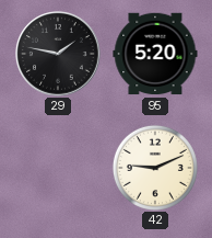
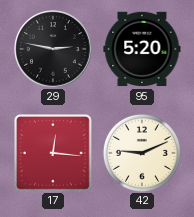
29: 1:47 -> 2:47
17: none -> 12:16
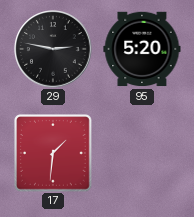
17: 12:16 -> 1:31
42: 9:11 -> none
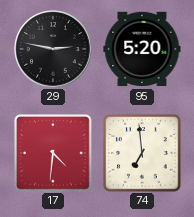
17: 1:31 -> 4:31
74: none -> 6:59
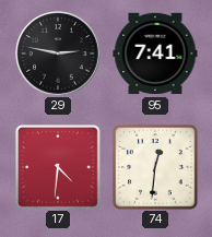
95: 5:20 -> 7:41
74: 6:59 -> 12:31
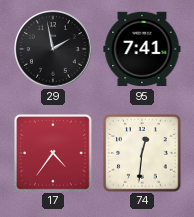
29: 2:47 -> 1:58
17: 4:31 -> 4:36
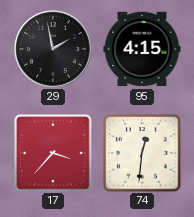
95: 7:41 -> 4:15
17: 4:36 -> 3:37
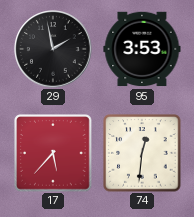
95: 4:15 -> 3:53
17: 3:37 -> 5:37
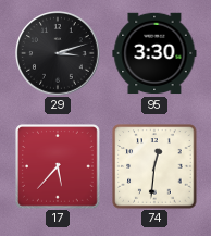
29: 1:58 -> 3:12
95: 3:53 -> 3:30
